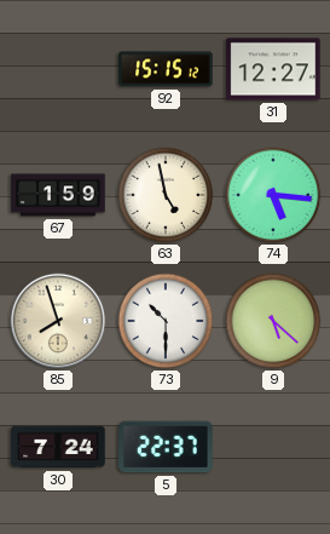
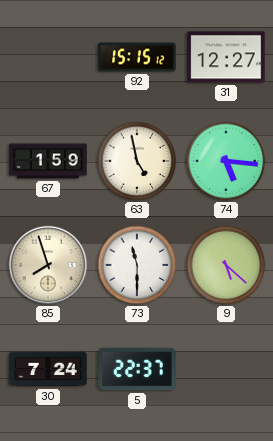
73: 10:30 -> 11:30
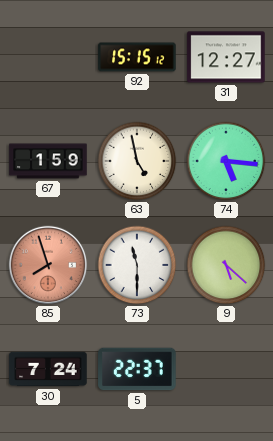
85 dial: cream -> salmon
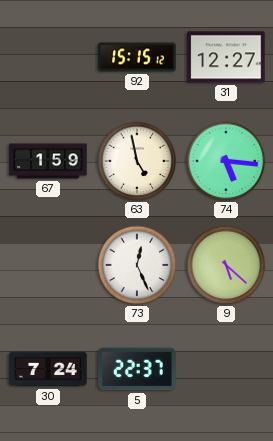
85: 7:57 -> none
73: 11:30 -> 12:26
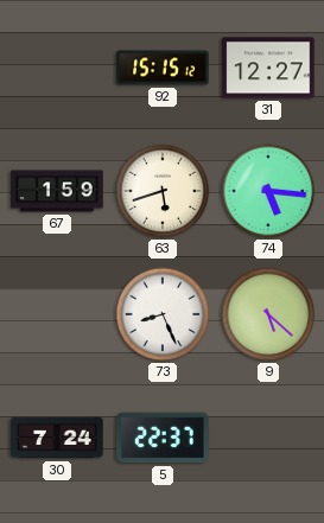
63: 4:58 -> 5:42
73: 12:26 -> 8:26
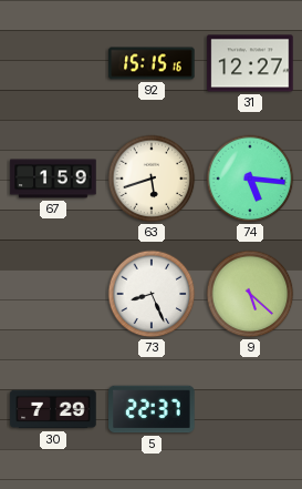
92: 15:15:12 -> 15:15:16
30: 7:24 -> 7:29
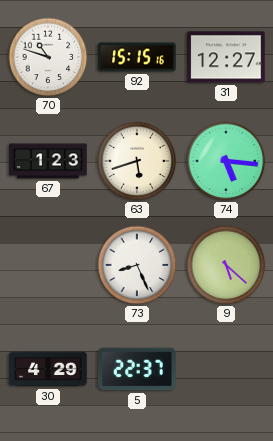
70: none -> 10:48
67: 1:59 -> 1:23
30: 7:29 -> 4:29
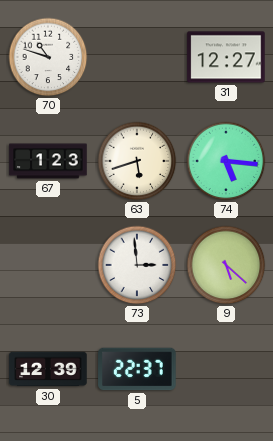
92: 15:15 -> none
73: 8:26 -> 2:59
30: 4:29 -> 12:39
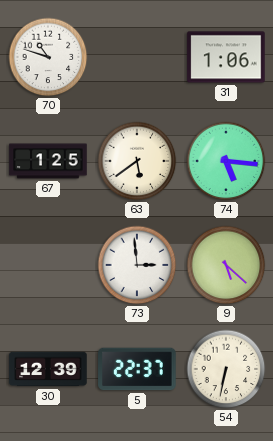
31: 12:27 -> 1:06
67: 1:23 -> 1:25
63: 5:42 -> 5:39
54: none -> 6:32
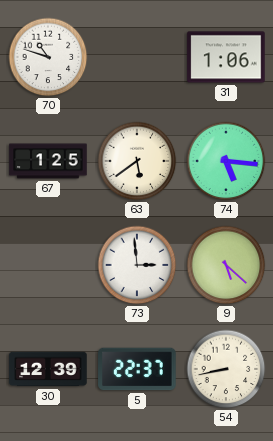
54: 6:32 -> 8:43
